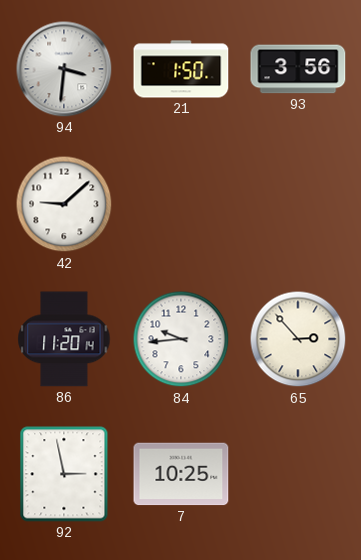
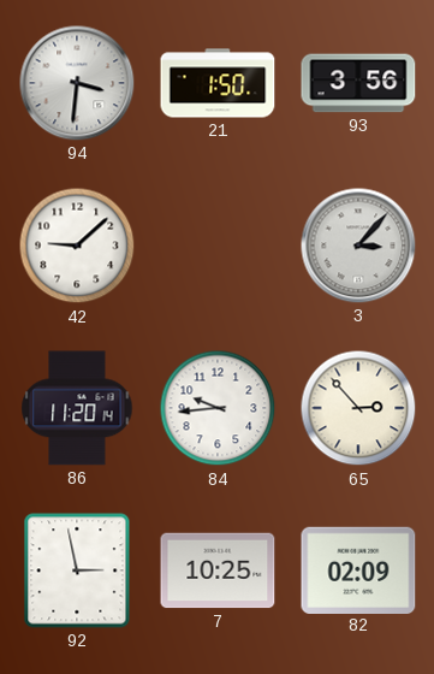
3: none -> 3:07
82: none -> 02:09
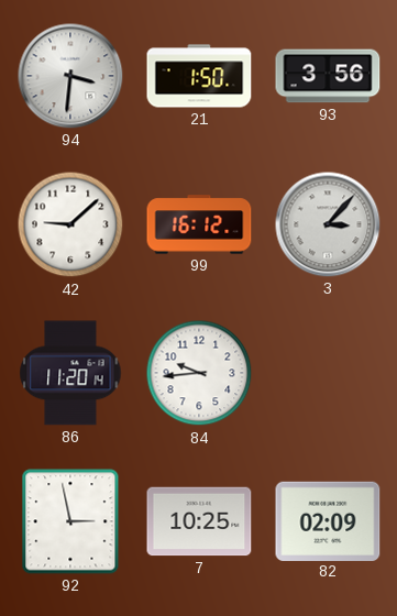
99: none -> 16:12
65: 2:53 -> none
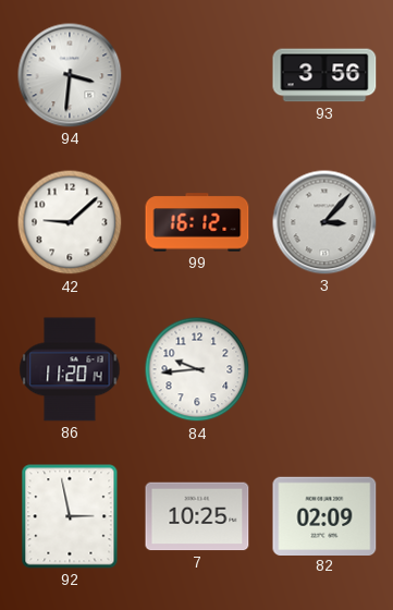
21: 1:50 -> none
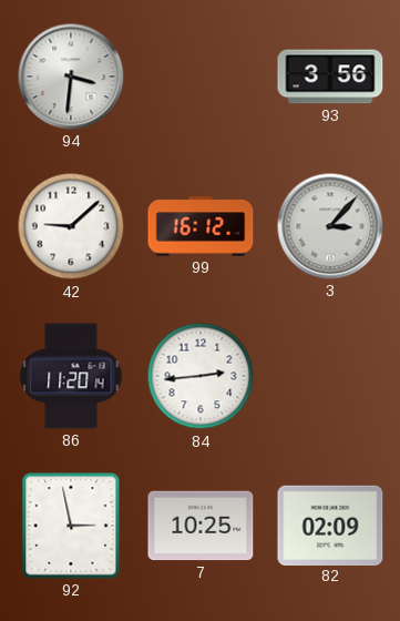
84: 9:44 -> 2:44
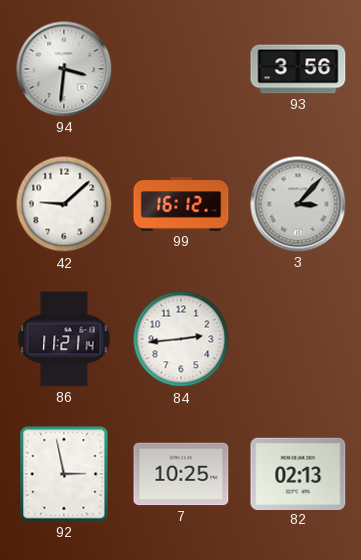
86: 11:20 -> 11:21
82: 02:09 -> 02:13
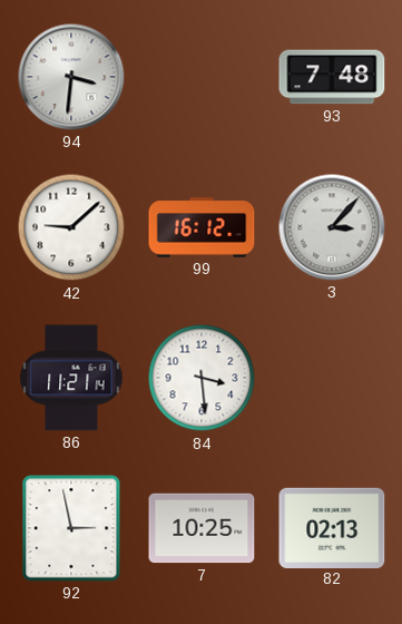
93: 3:56 -> 7:48
84: 2:44 -> 3:29
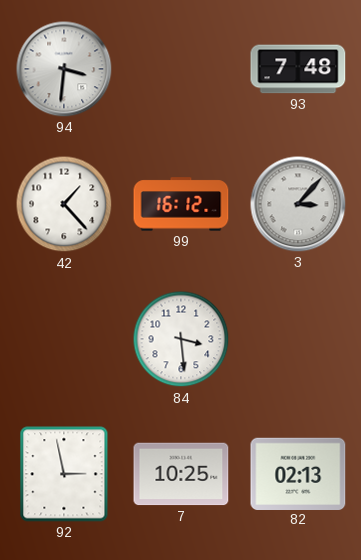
42: 9:08 -> 1:23
86: 11:21 -> none
